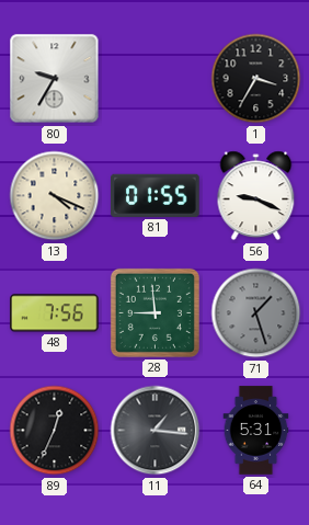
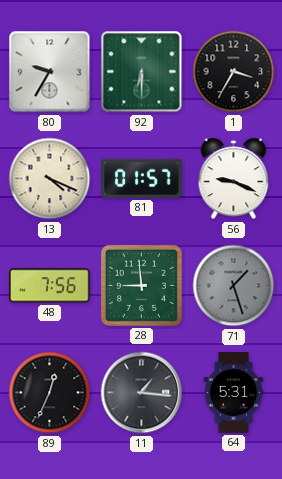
92: none -> 6:30
81: 01:55 -> 01:57
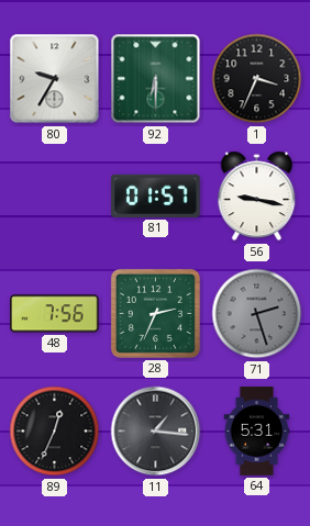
1: 3:35 -> 3:34
13: 4:19 -> none
56: 9:19 -> 9:17
28: 8:59 -> 2:34
71: 1:27 -> 2:27
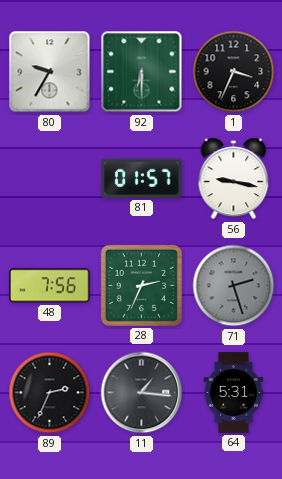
89: 12:34 -> 2:34
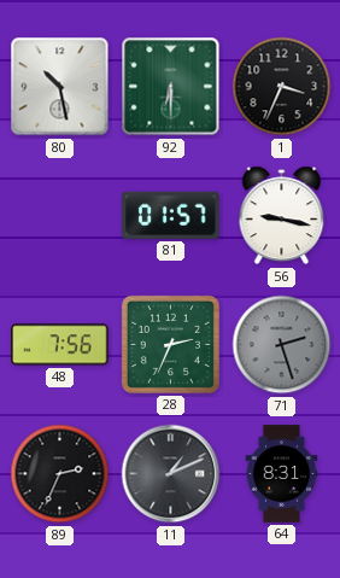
80: 9:35 -> 10:28
11: 1:16 -> 1:11
64: 5:31 -> 8:31
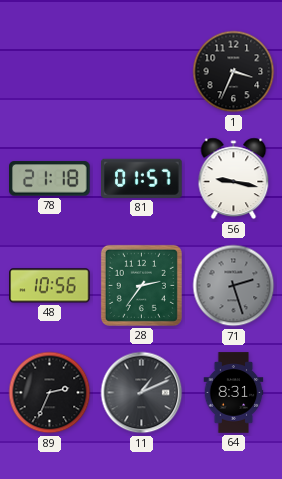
80: 10:28 -> none
92: 6:30 -> none
78: none -> 21:18
48: 7:56 -> 10:56
28: 2:34 -> 2:36
